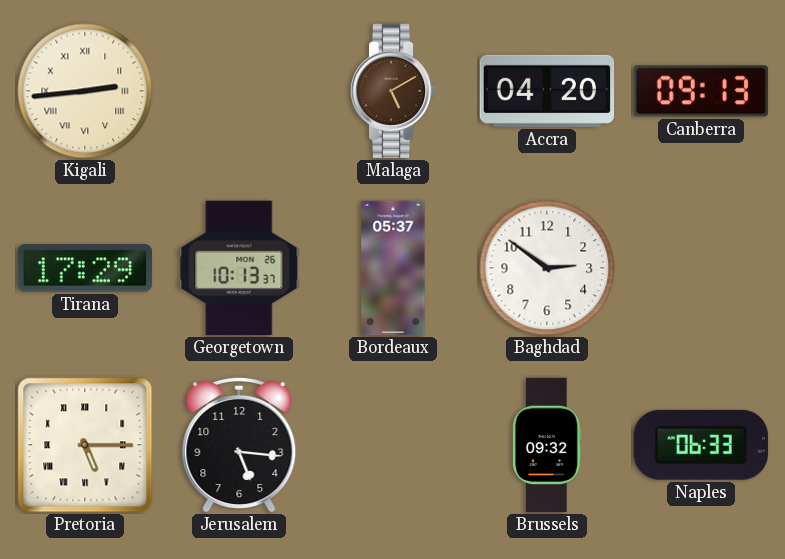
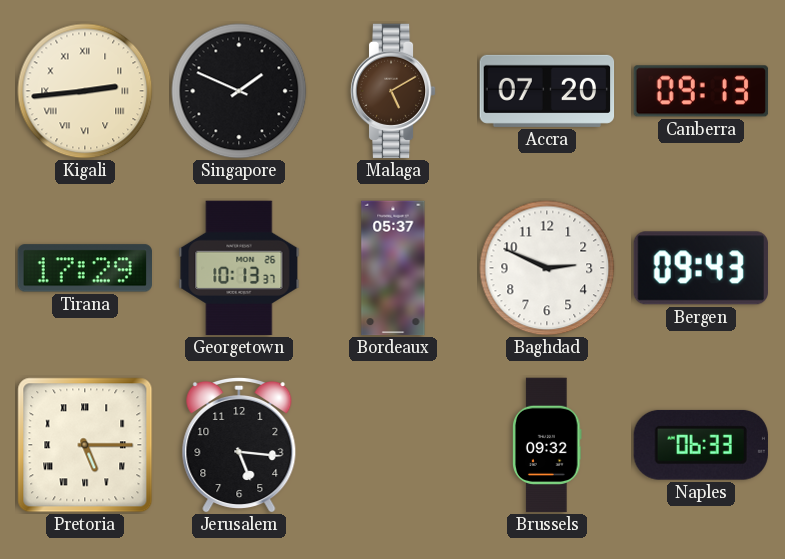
Singapore: none -> 1:49
Accra: 04:20 -> 07:20
Baghdad: 2:51 -> 2:49
Bergen: none -> 09:43
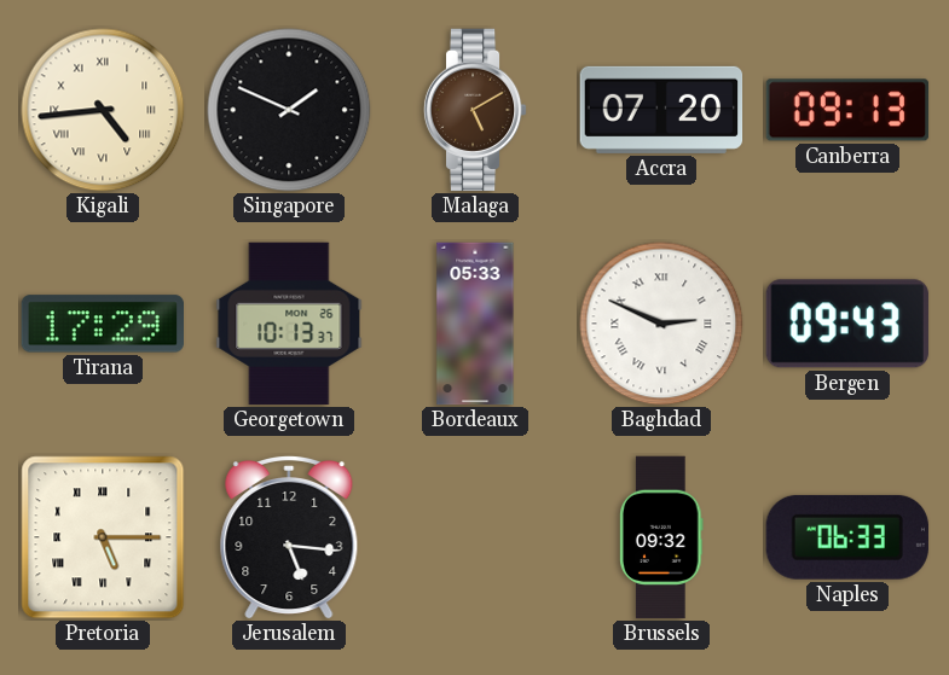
Kigali: 2:44 -> 4:44
Bordeaux: 05:37 -> 05:33
Baghdad numerals: Arabic -> Roman
